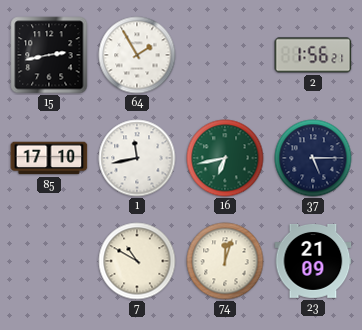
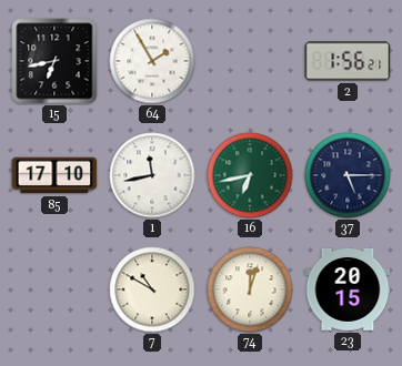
15: 2:43 -> 6:43
23: 21:09 -> 20:15
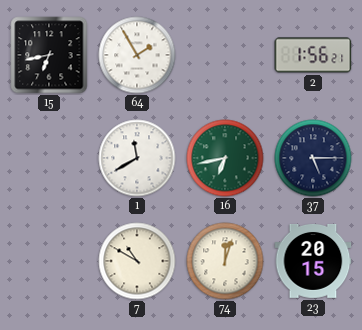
85: 17:10 -> none
1: 11:43 -> 11:40
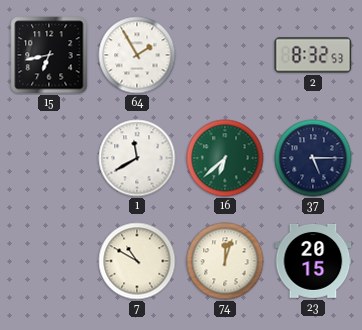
2: 1:56 -> 8:32
16: 6:43 -> 6:38
